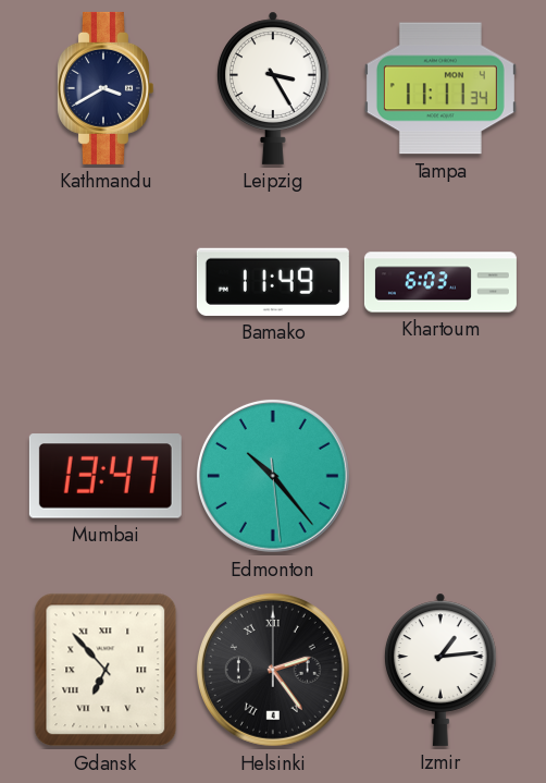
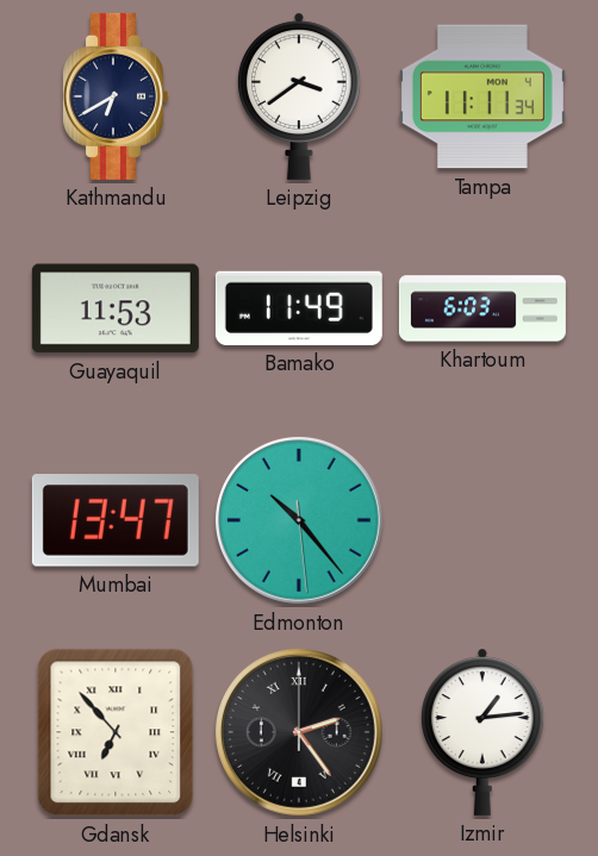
Kathmandu: 3:40 -> 6:40
Leipzig: 3:25 -> 3:39
Guayaquil: none -> 11:53
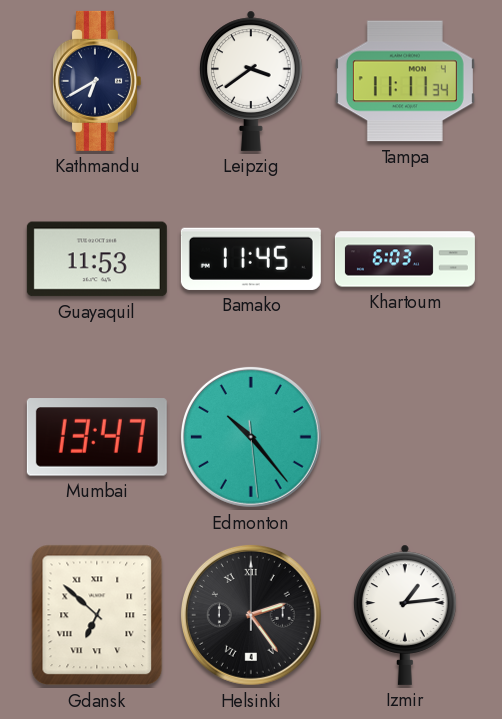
Bamako: 11:49 -> 11:45
Gdansk: 6:53 -> 6:52
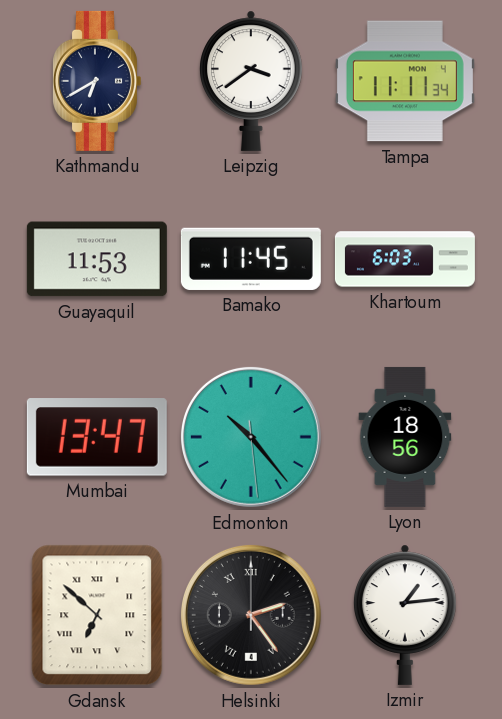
Lyon: none -> 18:56
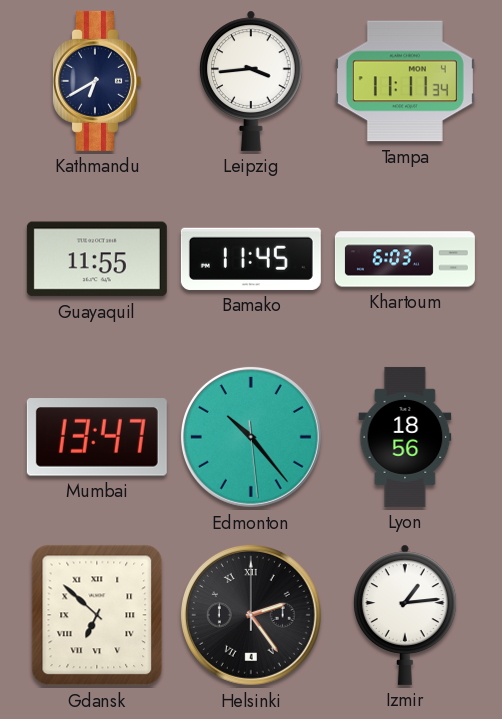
Leipzig: 3:39 -> 3:44
Guayaquil: 11:53 -> 11:55
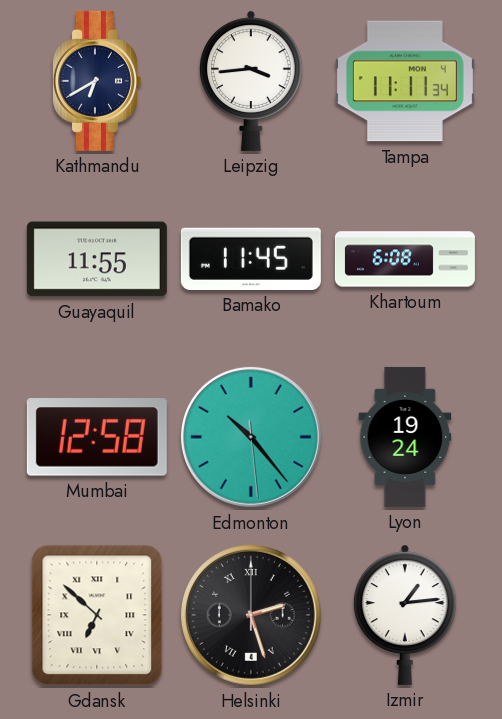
Khartoum: 6:03 -> 6:08
Mumbai: 13:47 -> 12:58
Lyon: 18:56 -> 19:24
Helsinki: 2:24 -> 2:27
